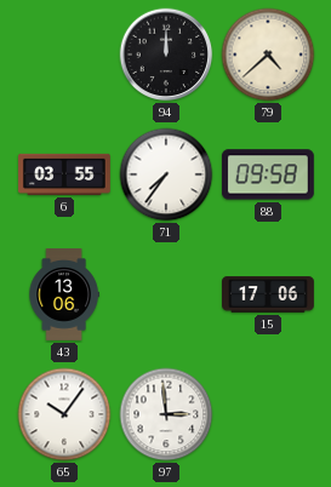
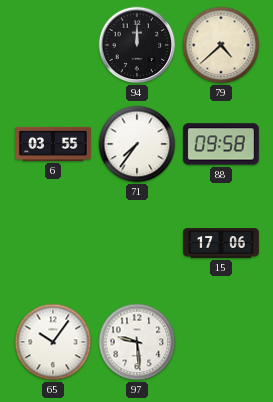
43: 13:06 -> none
97: 2:59 -> 9:29
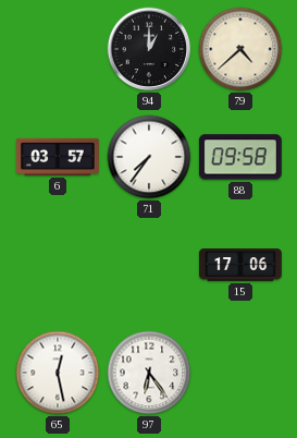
94: 12:00 -> 1:00
6: 03:55 -> 03:57
65: 10:06 -> 12:28
97: 9:29 -> 6:24
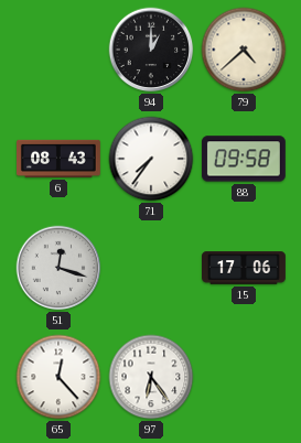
6: 03:57 -> 08:43
51: none -> 12:18
65: 12:28 -> 12:23
